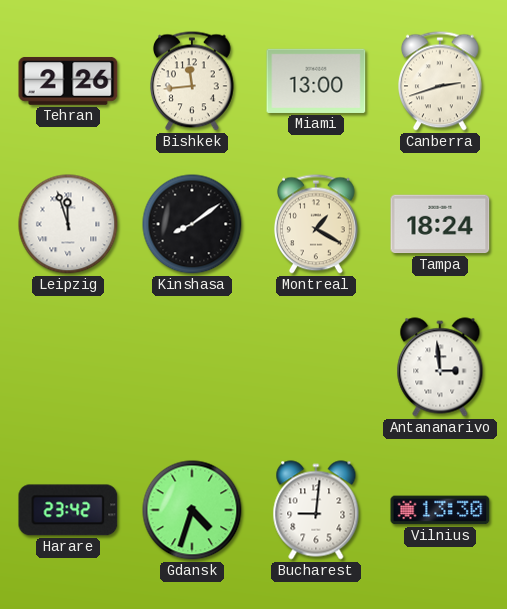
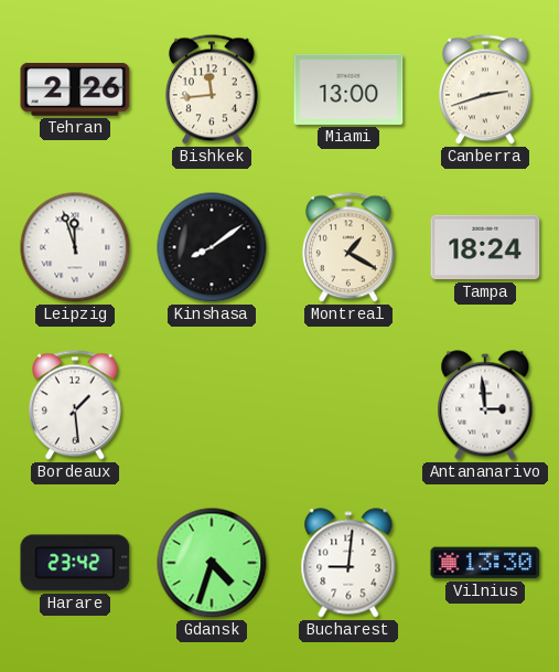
Bordeaux: none -> 1:29
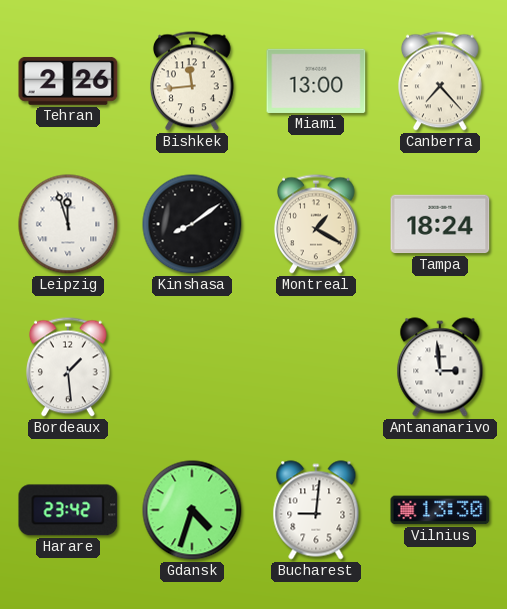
Canberra: 2:42 -> 7:23
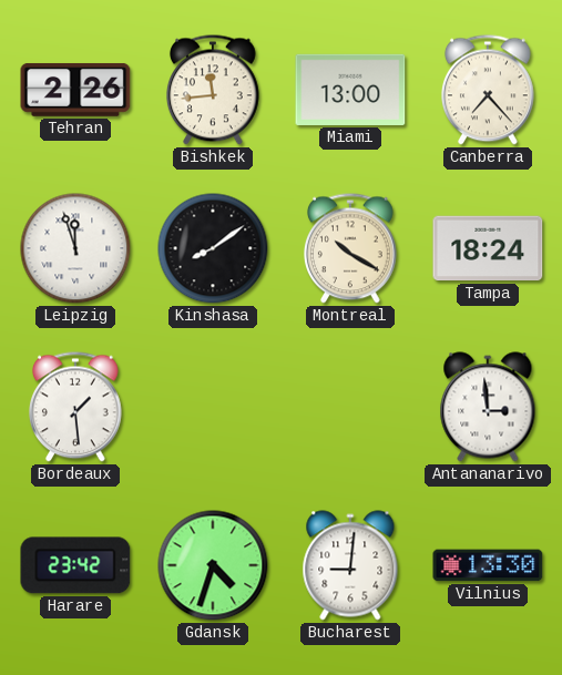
Montreal: 1:20 -> 10:20
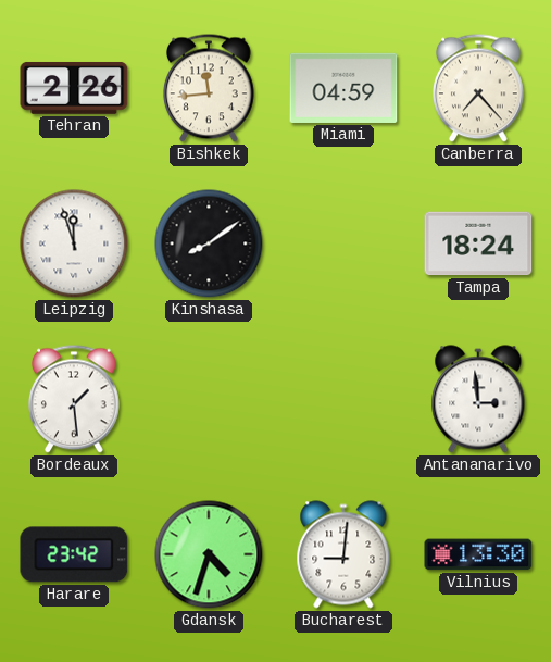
Miami: 13:00 -> 04:59
Montreal: 10:20 -> none
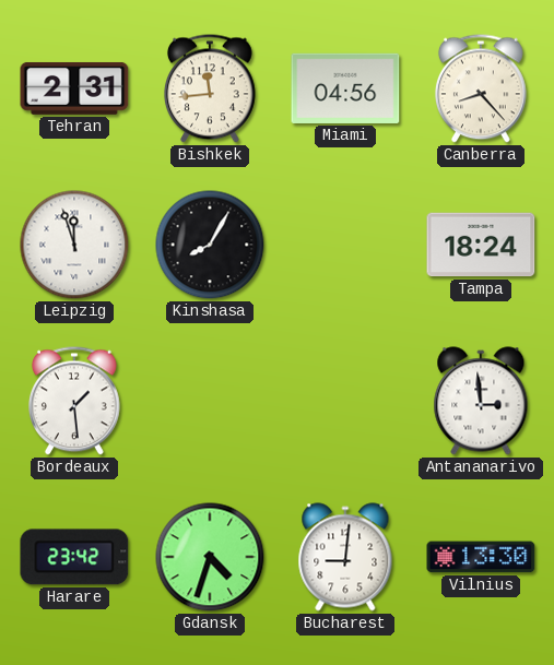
Tehran: 2:26 -> 2:31
Miami: 04:59 -> 04:56
Canberra: 7:23 -> 8:23
Kinshasa: 8:09 -> 8:05
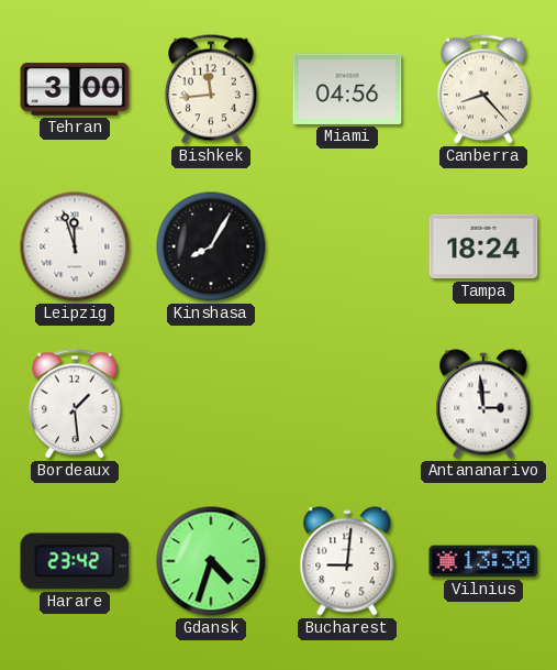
Tehran: 2:31 -> 3:00
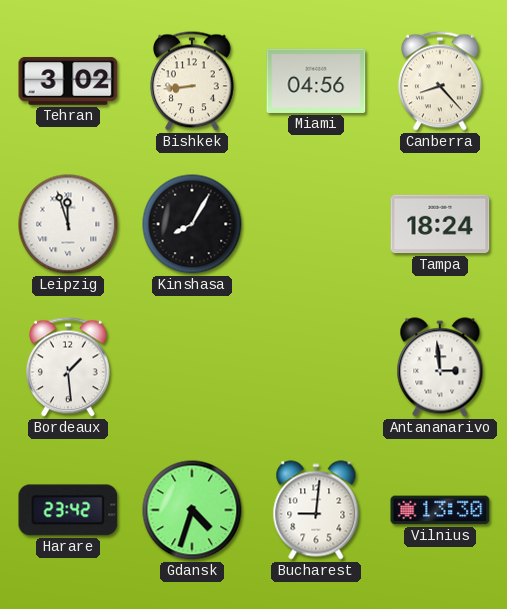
Tehran: 3:00 -> 3:02
Bishkek: 11:44 -> 8:44
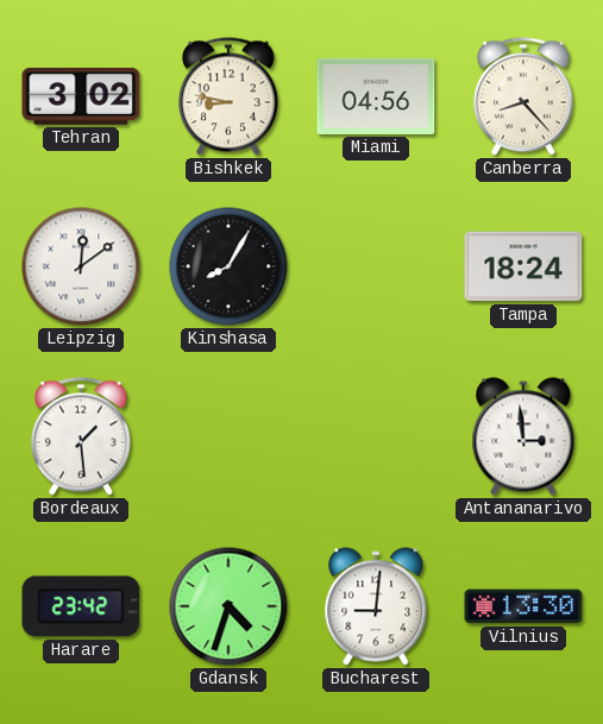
Bishkek: 8:44 -> 8:47
Leipzig: 11:57 -> 12:09
